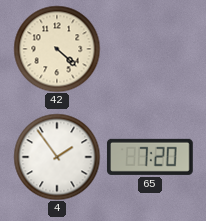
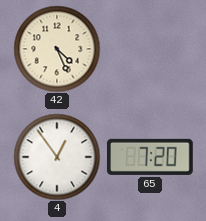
42: 4:22 -> 4:26
4: 1:54 -> 12:54
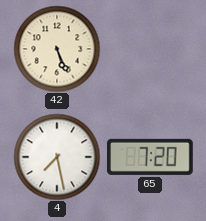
42: 4:26 -> 5:26
4: 12:54 -> 7:28
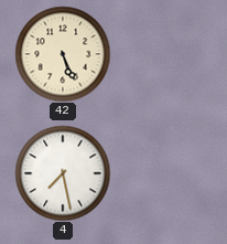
65: 7:20 -> none
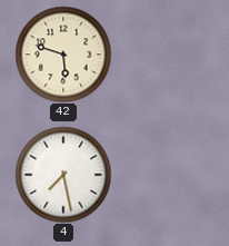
42: 5:26 -> 5:48
